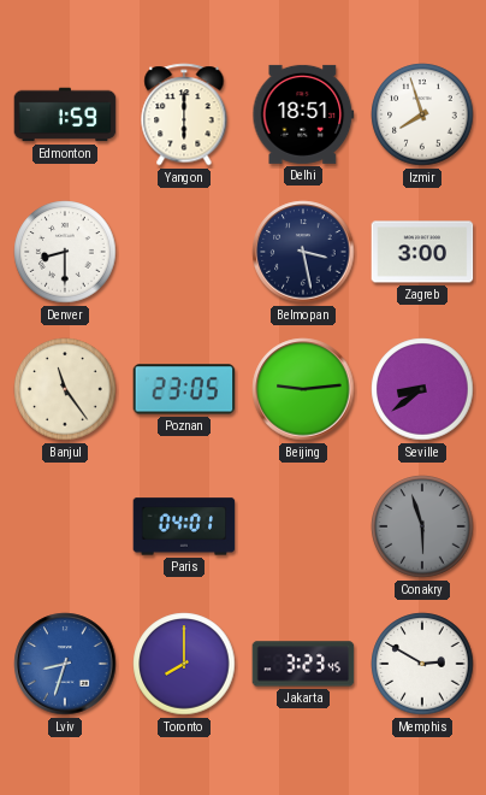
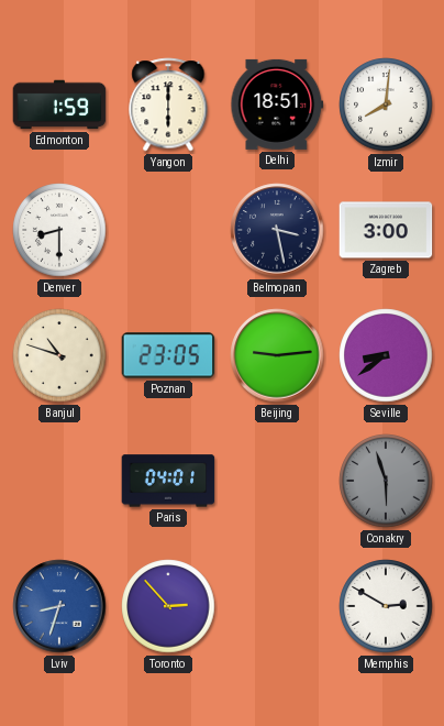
Izmir: 7:57 -> 8:01
Banjul: 11:24 -> 10:48
Toronto: 8:00 -> 2:53
Jakarta: 3:23 -> none
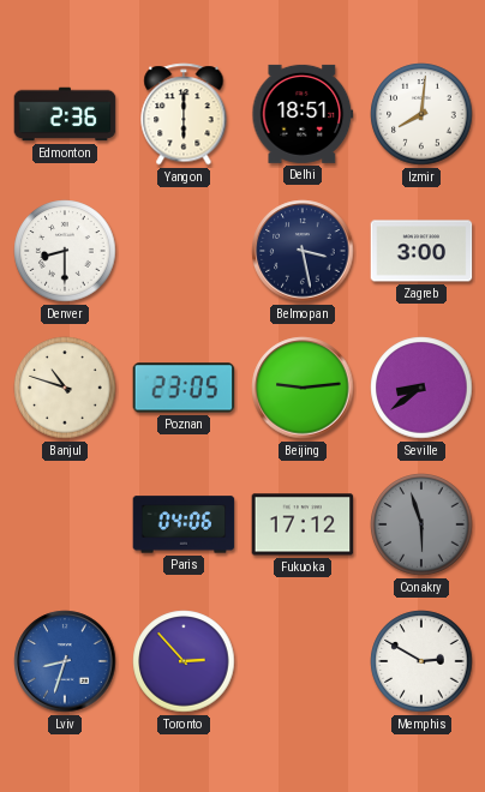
Edmonton: 1:59 -> 2:36
Paris: 04:01 -> 04:06
Fukuoka: none -> 17:12
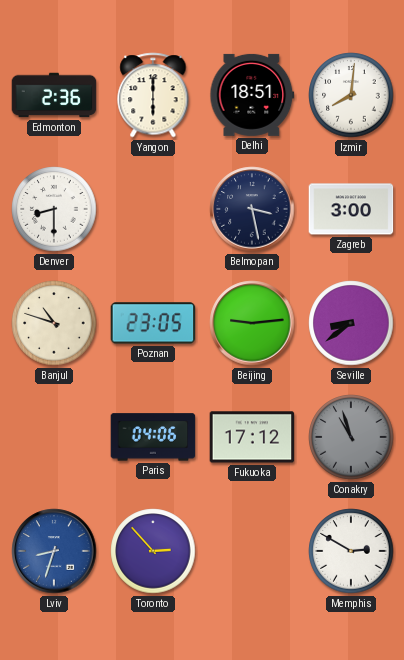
Conakry: 5:57 -> 10:57
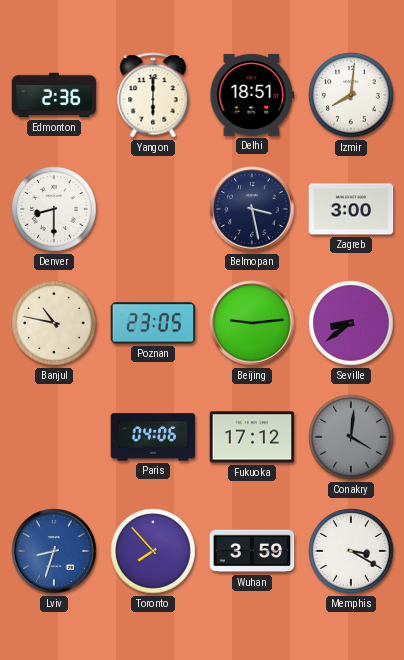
Banjul: 10:48 -> 10:47
Conakry: 10:57 -> 4:01
Toronto: 2:53 -> 7:53
Wuhan: none -> 3:59
Memphis: 2:50 -> 3:20
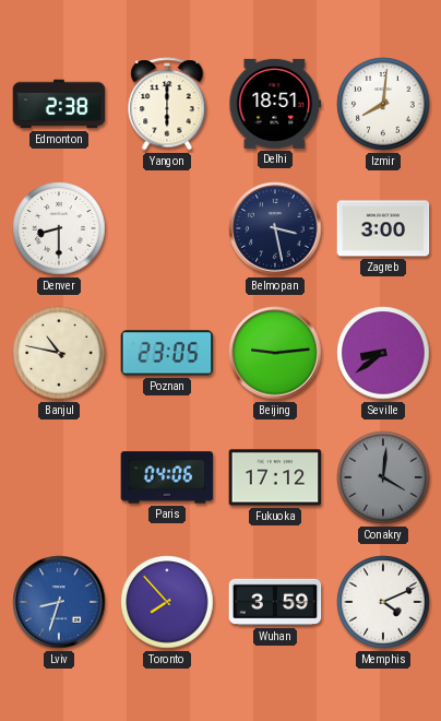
Edmonton: 2:36 -> 2:38
Memphis: 3:20 -> 4:11
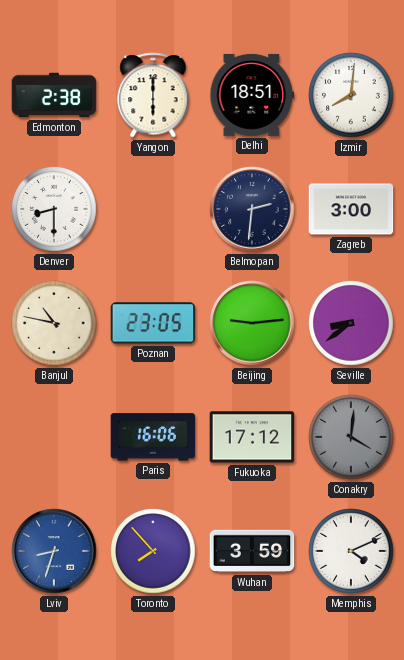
Belmopan: 3:28 -> 2:31
Paris: 04:06 -> 16:06
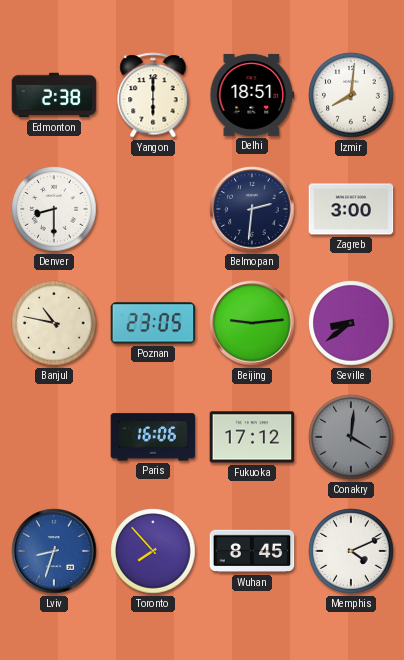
Wuhan: 3:59 -> 8:45
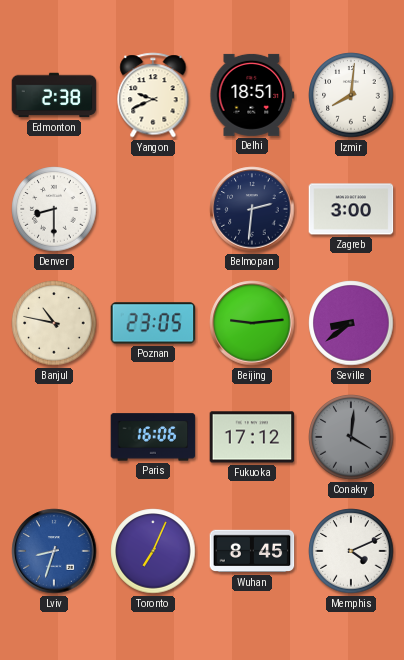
Yangon: 6:00 -> 9:41
Toronto: 7:53 -> 7:04
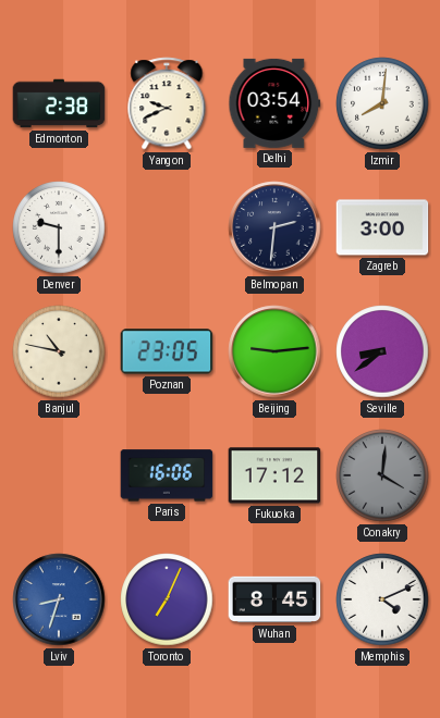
Delhi: 18:51 -> 03:54
Denver: 8:30 -> 9:30
